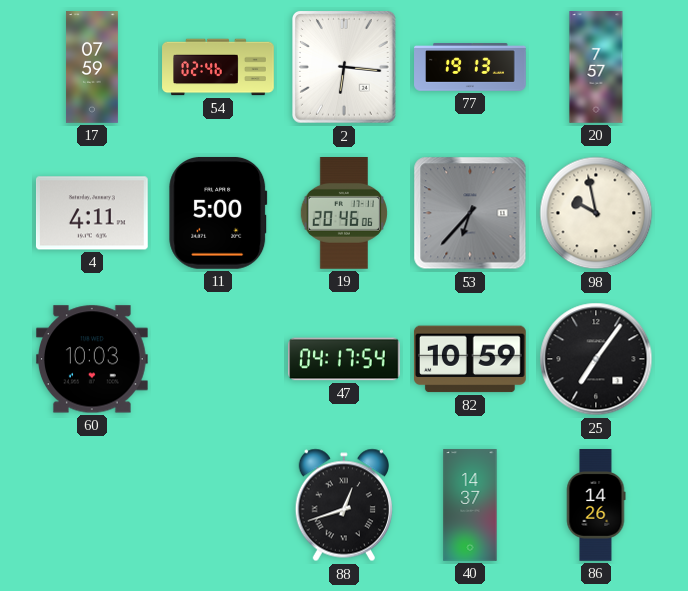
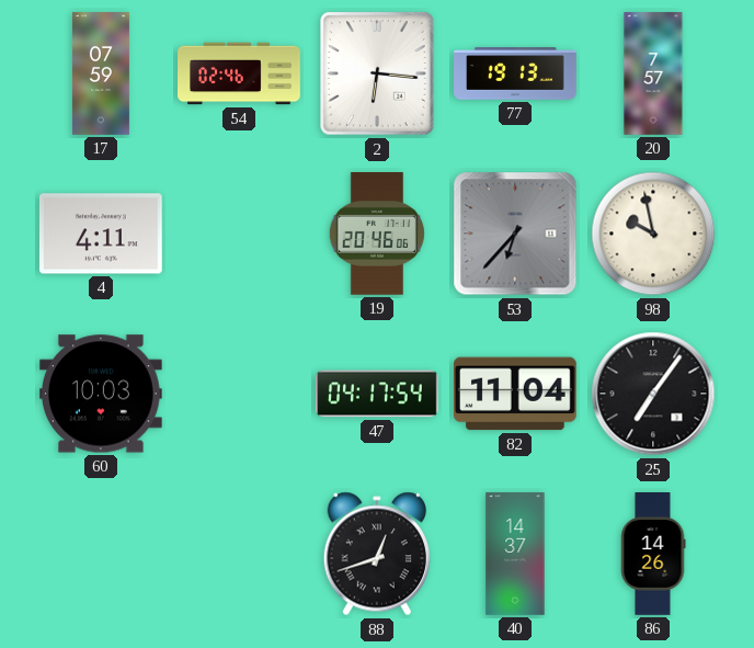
11: 5:00 -> none
82: 10:59 -> 11:04
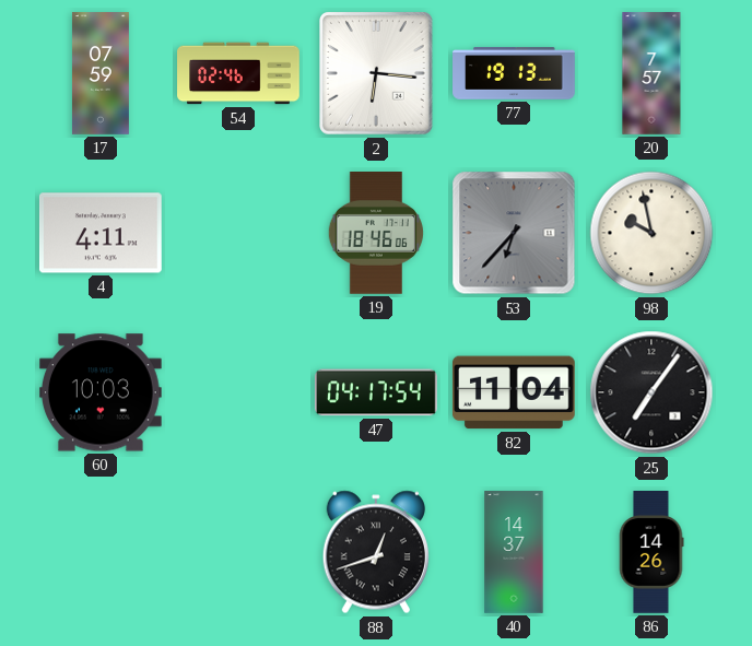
19: 20:46 -> 18:46
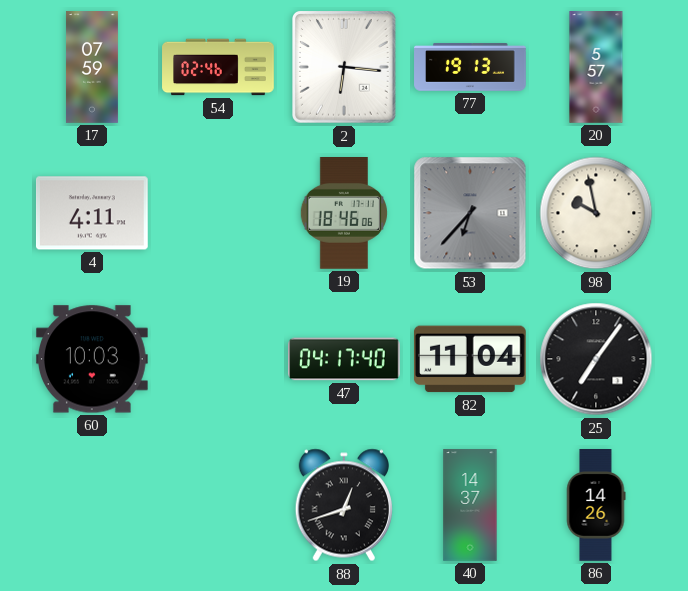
20: 7:57 -> 5:57
47: 04:17:54 -> 04:17:40
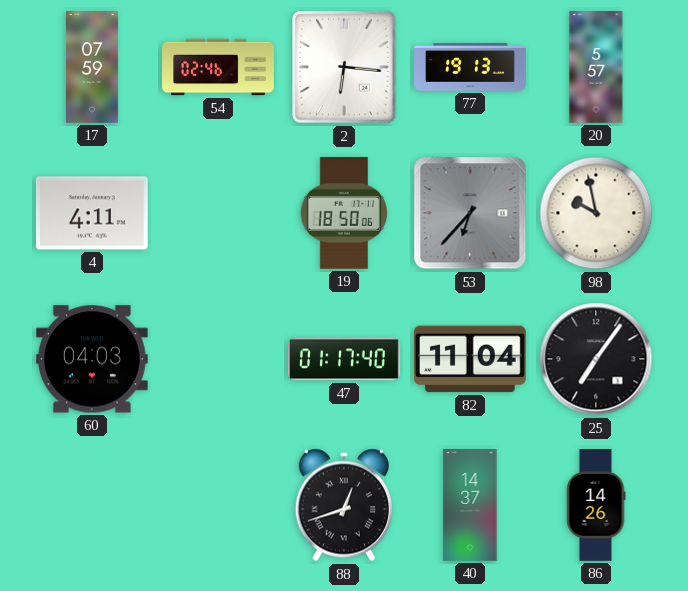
19: 18:46 -> 18:50
60: 10:03 -> 04:03
47: 04:17 -> 01:17
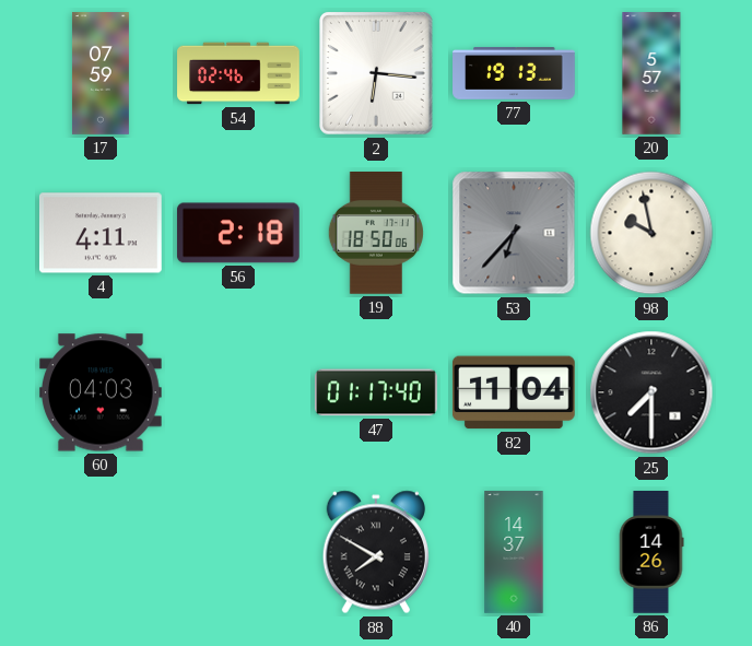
56: none -> 2:18
25: 7:06 -> 7:30
88: 12:42 -> 7:50
